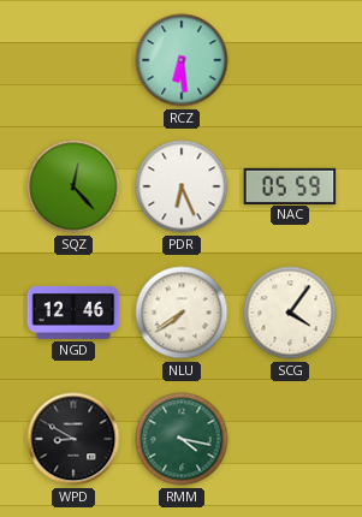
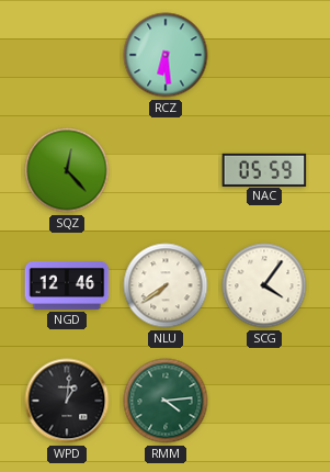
PDR: 6:26 -> none
WPD: 8:50 -> 1:01
RMM: 4:17 -> 4:14
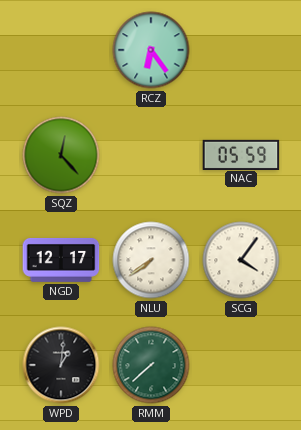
RCZ: 6:29 -> 6:24
NGD: 12:46 -> 12:17
RMM: 4:14 -> 7:38
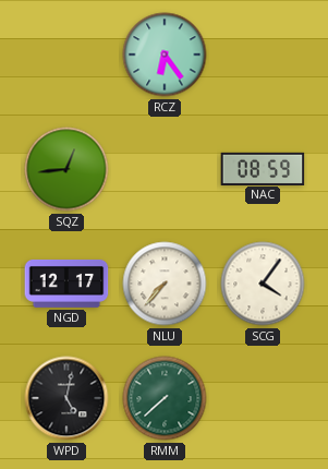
SQZ: 12:23 -> 12:44
NAC: 05:59 -> 08:59
NLU: 7:39 -> 7:37
WPD: 1:01 -> 5:02
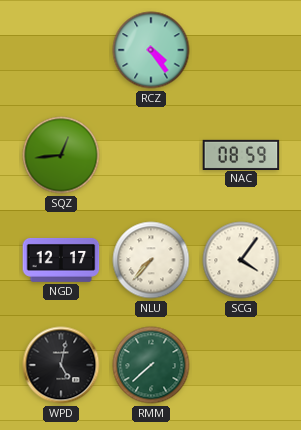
RCZ: 6:24 -> 4:24
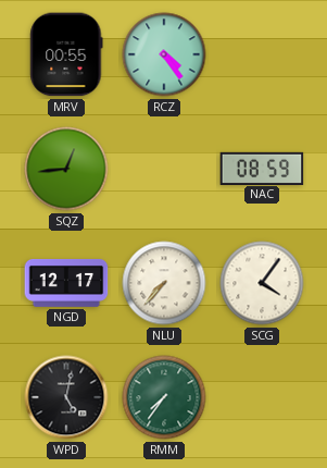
MRV: none -> 00:55
RMM: 7:38 -> 7:36
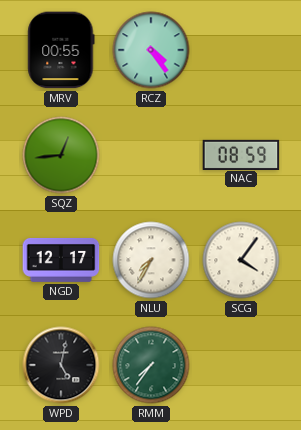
NLU: 7:37 -> 7:35
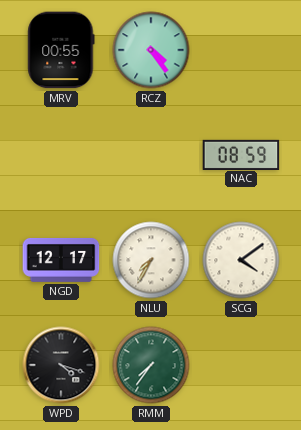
SQZ: 12:44 -> none
SCG: 4:06 -> 4:09
WPD: 5:02 -> 4:18
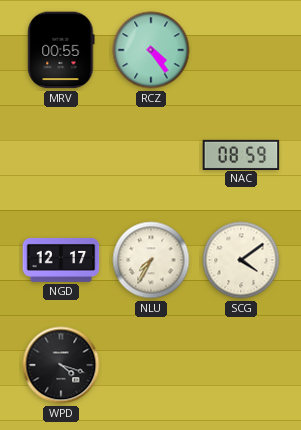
RMM: 7:36 -> none
